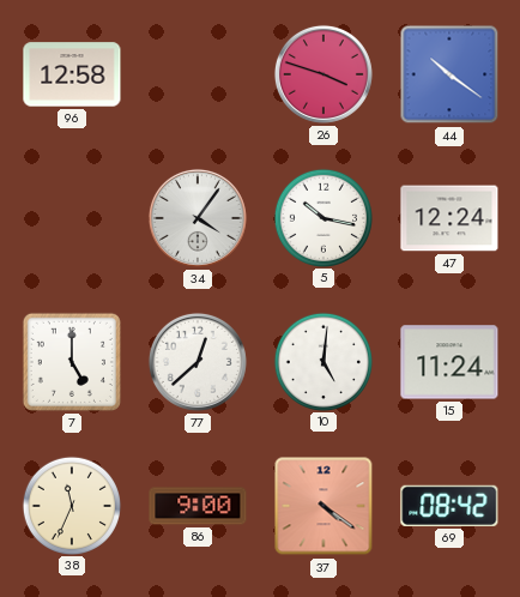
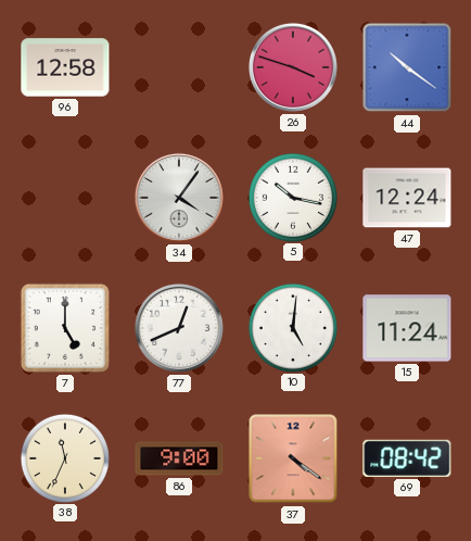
77: 12:38 -> 12:41
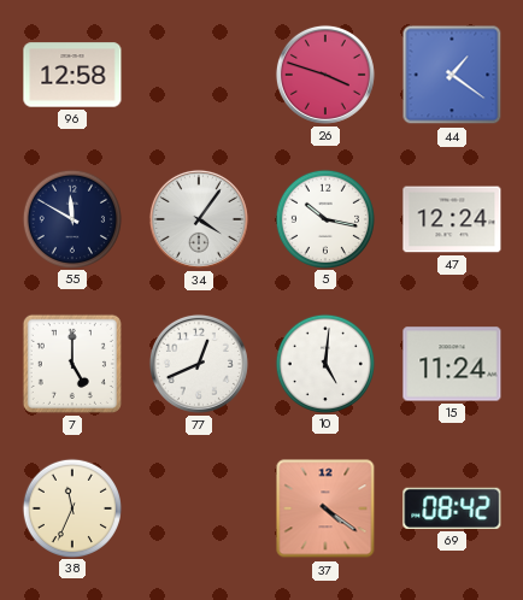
44: 10:21 -> 1:21
55: none -> 11:50
86: 9:00 -> none
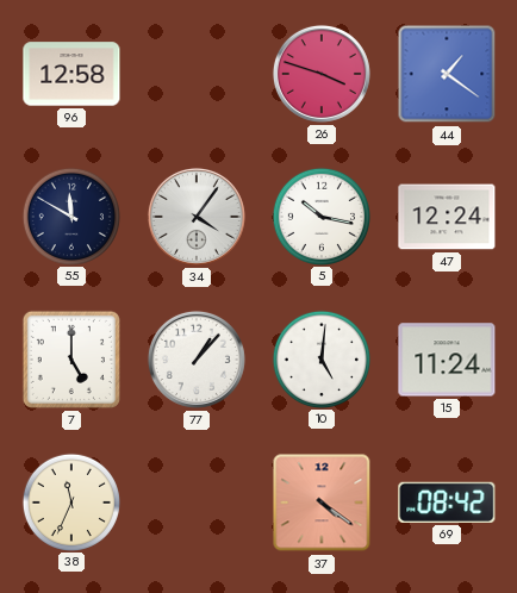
77: 12:41 -> 1:07
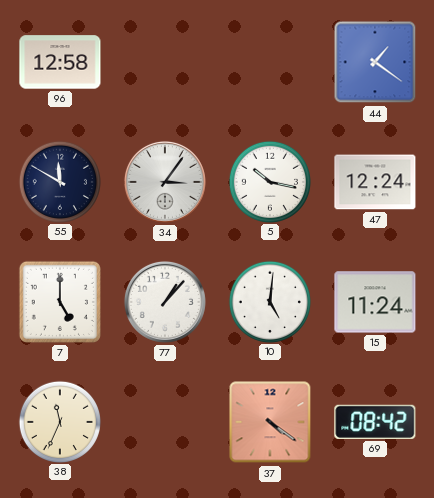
26: 3:48 -> none
34: 4:06 -> 3:06
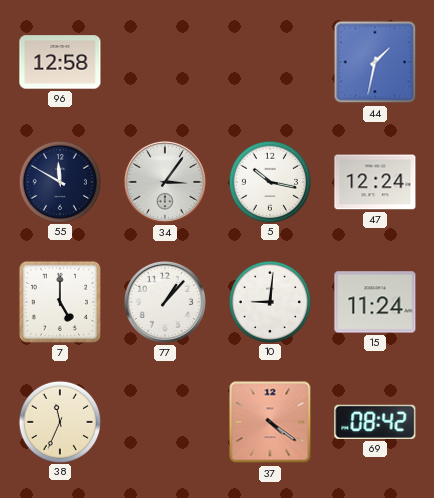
44: 1:21 -> 1:32
10: 5:01 -> 9:01
